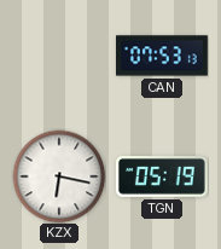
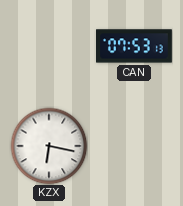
TGN: 05:19 -> none
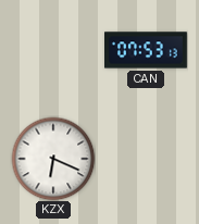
KZX: 6:17 -> 6:19
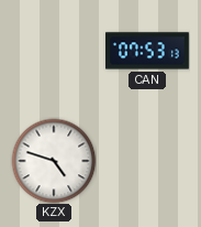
KZX: 6:19 -> 4:48
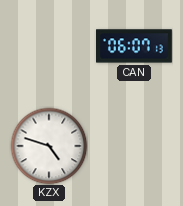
CAN: 07:53 -> 06:07
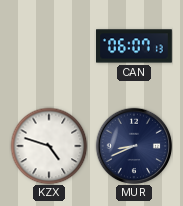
MUR: none -> 8:41
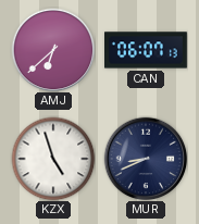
AMJ: none -> 6:38
KZX: 4:48 -> 4:57
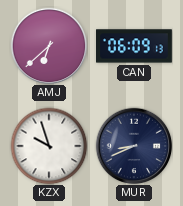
CAN: 06:07 -> 06:09
KZX: 4:57 -> 9:57
